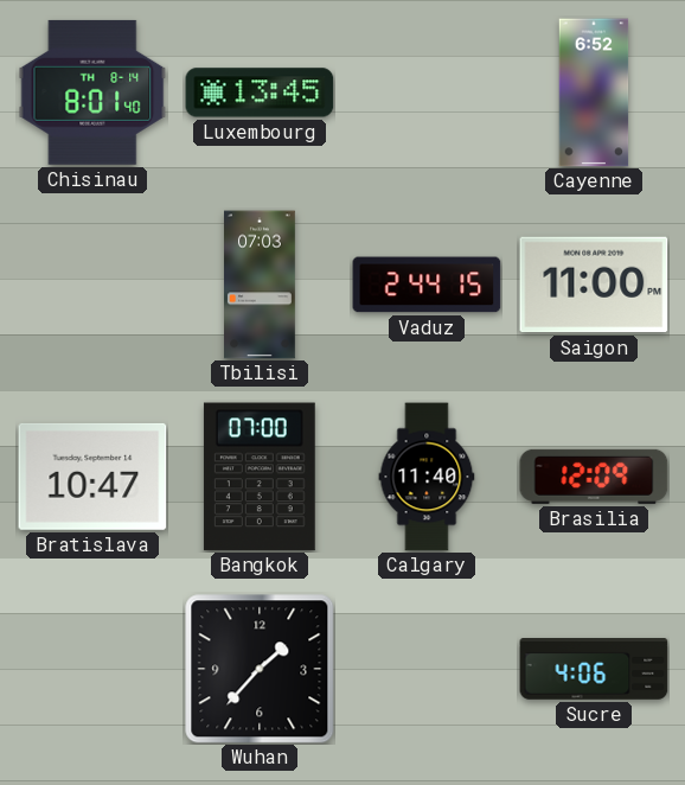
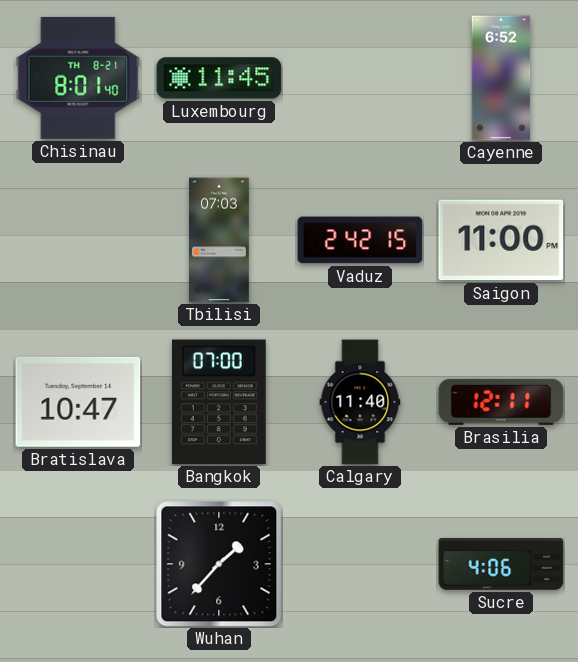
Chisinau date: TH 8-14 -> TH 8-21
Luxembourg: 13:45 -> 11:45
Vaduz: 2:44 -> 2:42
Brasilia: 12:09 -> 12:11
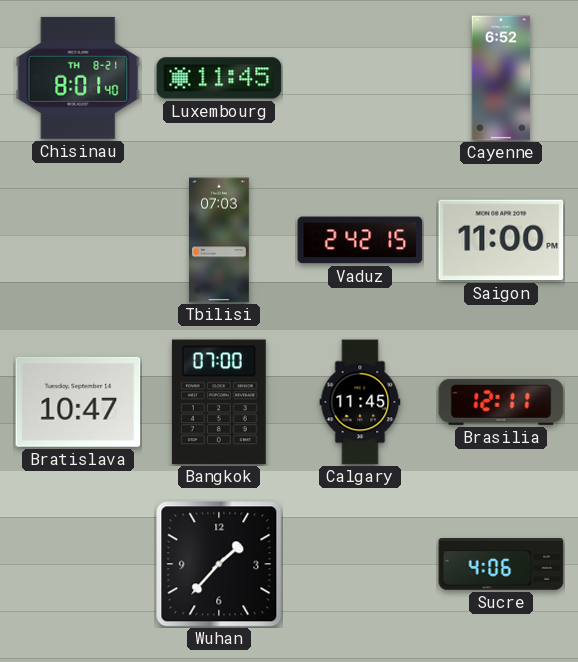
Calgary: 11:40 -> 11:45
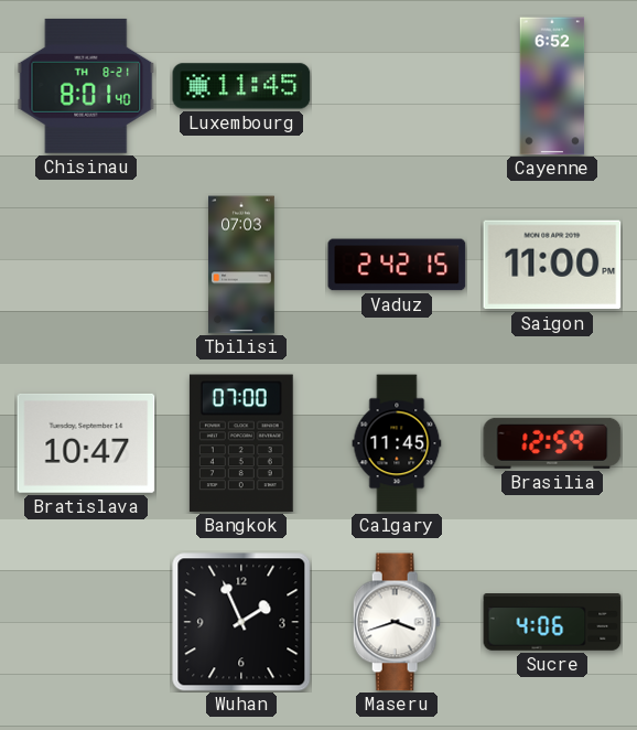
Brasilia: 12:11 -> 12:59
Wuhan: 1:37 -> 1:56
Maseru: none -> 3:42
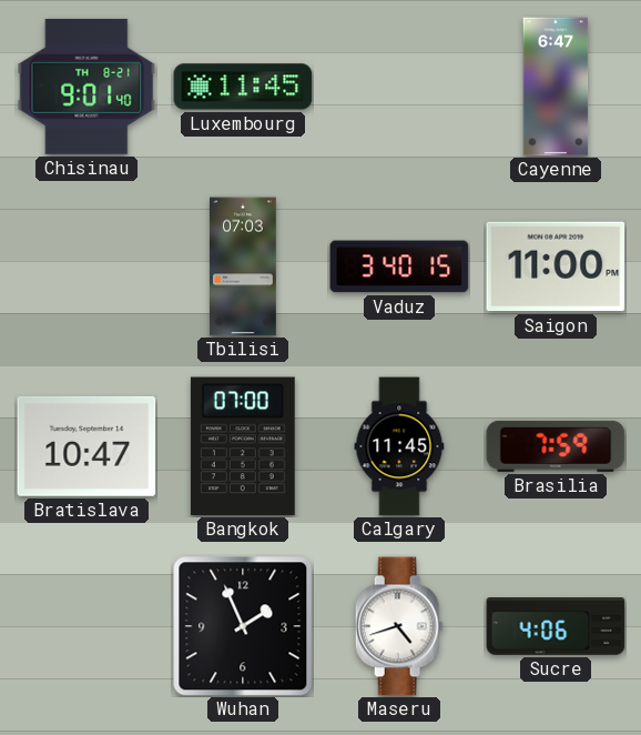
Chisinau: 8:01 -> 9:01
Cayenne: 6:52 -> 6:47
Vaduz: 2:42 -> 3:40
Brasilia: 12:59 -> 7:59
Maseru: 3:42 -> 4:42
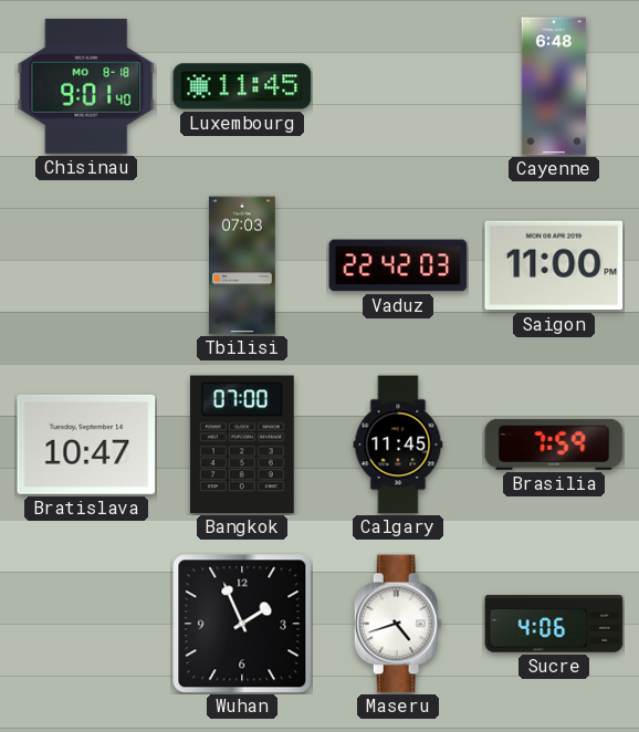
Chisinau date: TH 8-21 -> MO 8-18
Cayenne: 6:47 -> 6:48
Vaduz: 3:40 -> 22:42
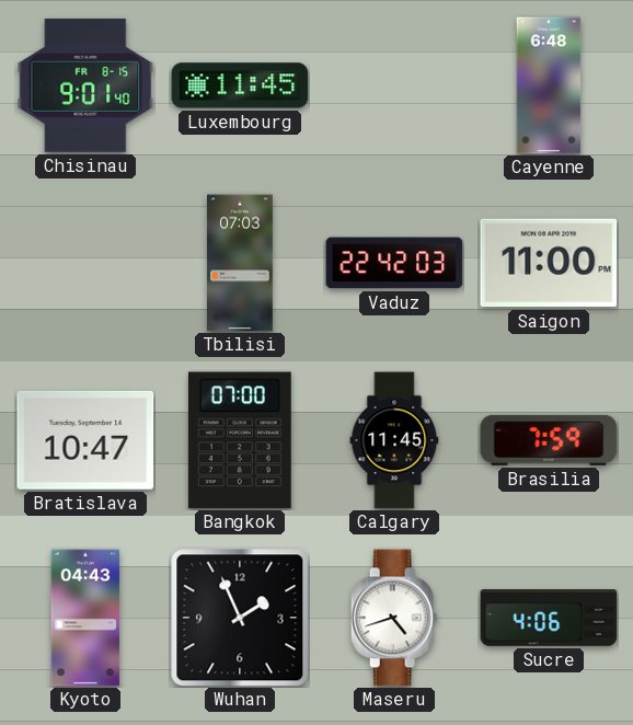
Chisinau date: MO 8-18 -> FR 8-15
Kyoto: none -> 04:43
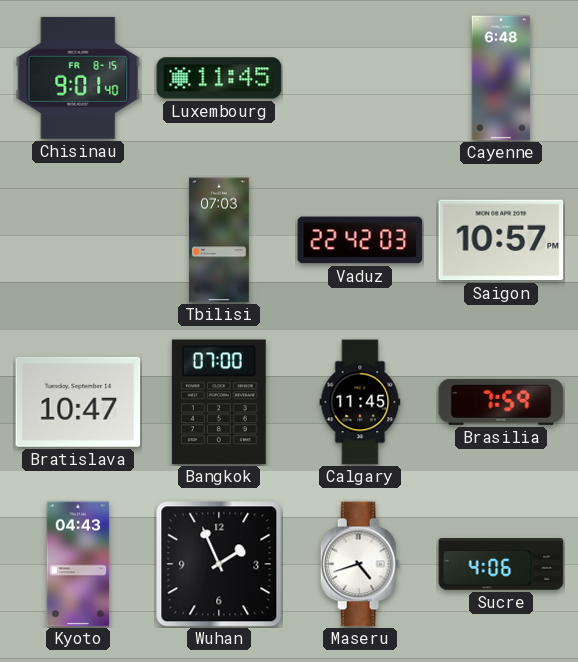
Saigon: 11:00 -> 10:57
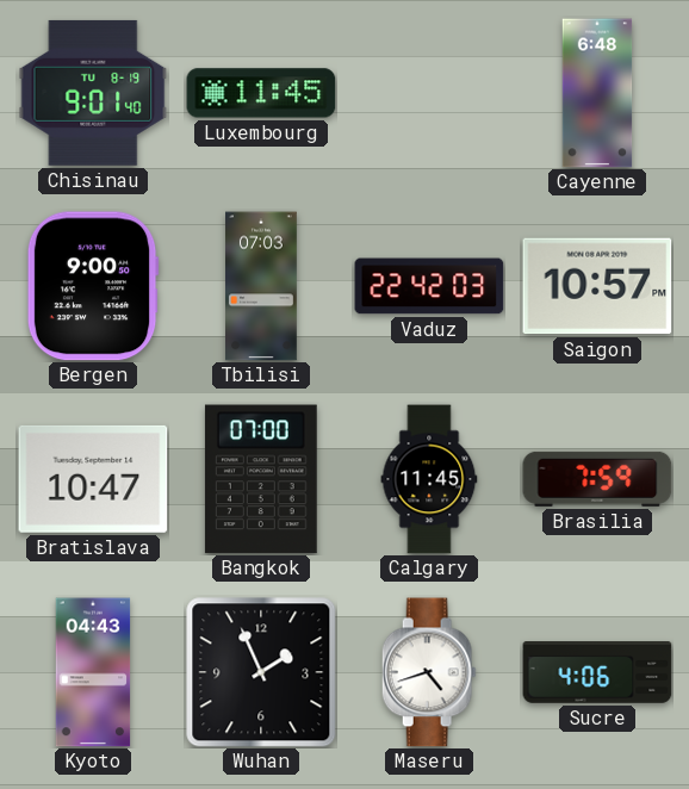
Chisinau date: FR 8-15 -> TU 8-19
Bergen: none -> 9:00
